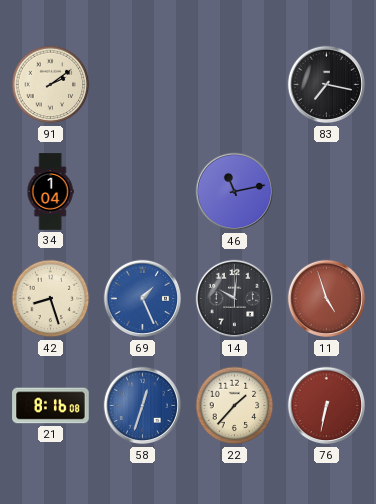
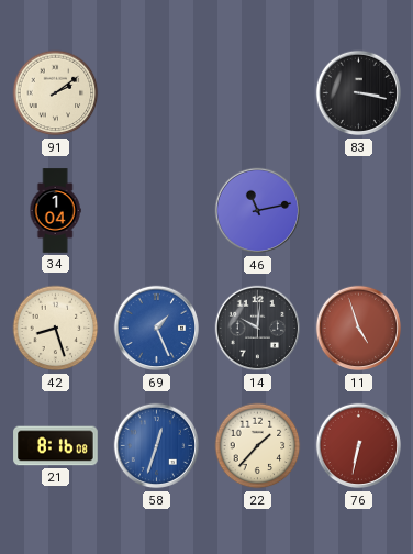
83: 7:17 -> 3:17
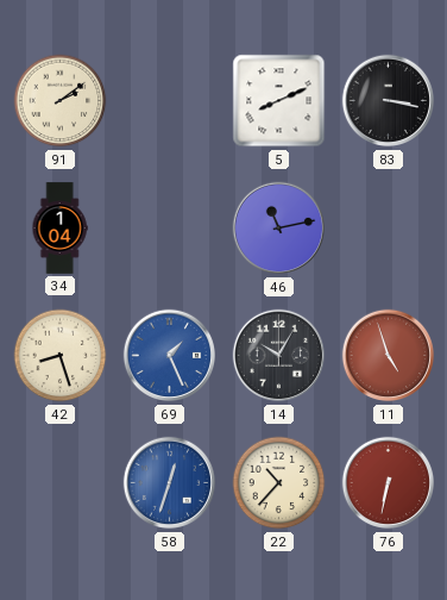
5: none -> 8:11
14: 10:01 -> 10:05
21: 8:16 -> none
22: 1:37 -> 10:37
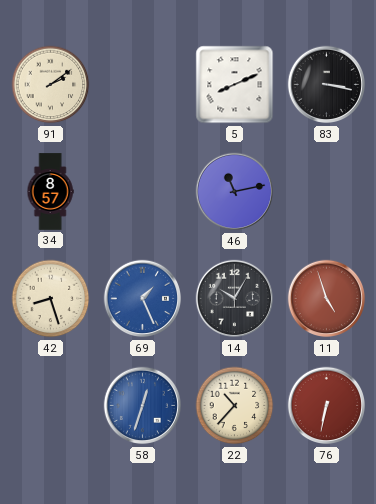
34: 1:04 -> 8:57
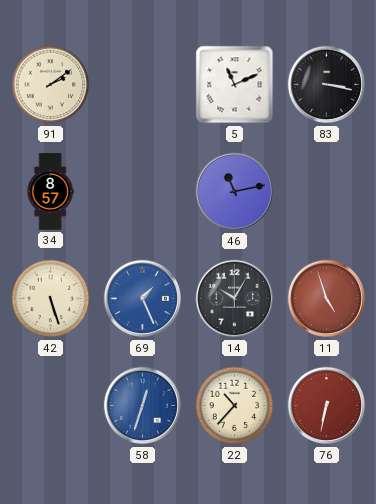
5: 8:11 -> 11:11
42: 8:27 -> 5:27
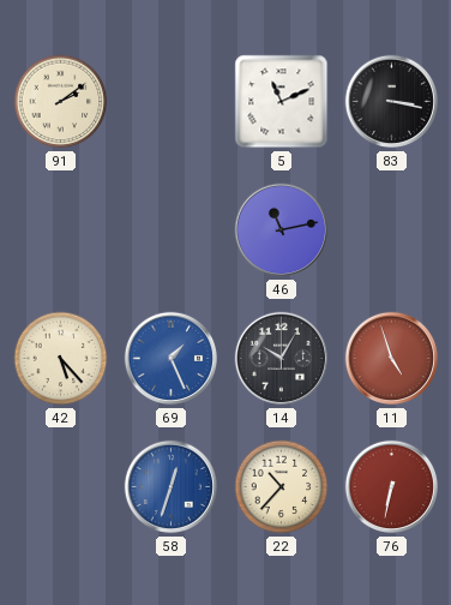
34: 8:57 -> none
42: 5:27 -> 5:23
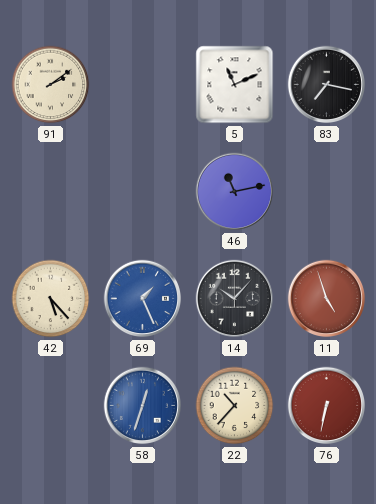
83: 3:17 -> 7:17
14: 10:05 -> 10:07
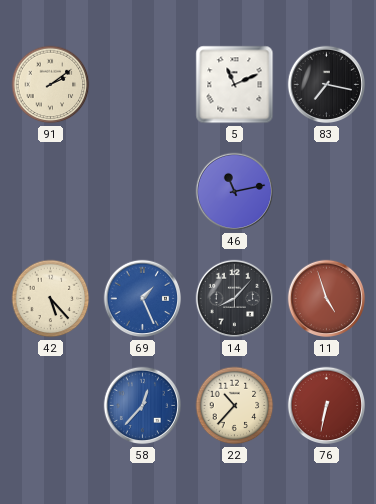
14: 10:07 -> 8:07
58: 12:33 -> 12:37
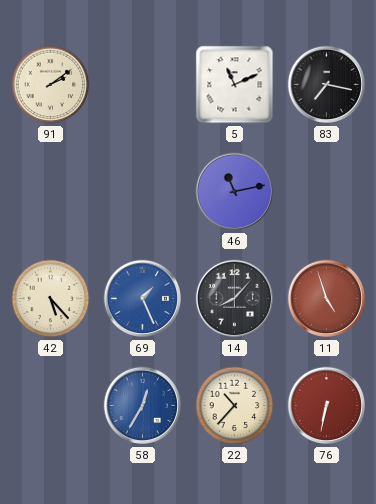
58: 12:37 -> 12:35
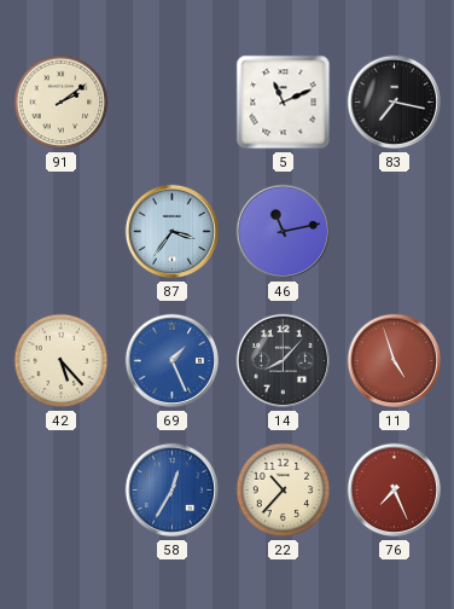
87: none -> 3:36
76: 6:32 -> 7:26
